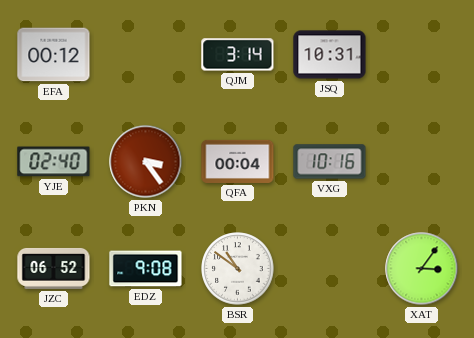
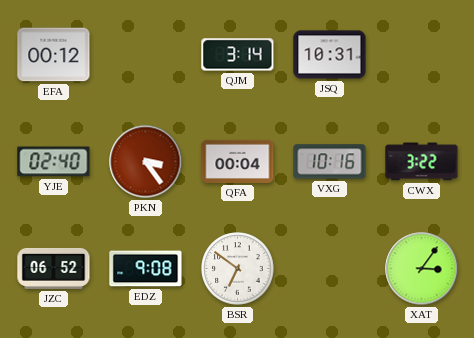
CWX: none -> 3:22
BSR: 10:51 -> 6:51
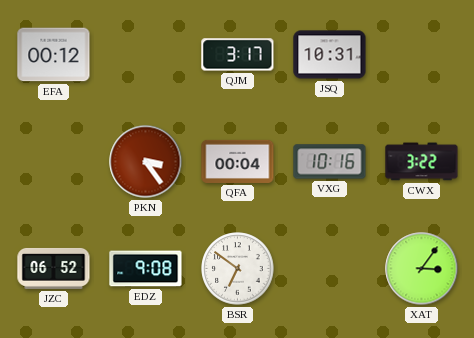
QJM: 3:14 -> 3:17
YJE: 02:40 -> none
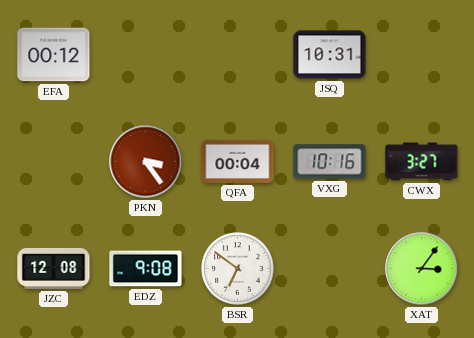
QJM: 3:17 -> none
CWX: 3:22 -> 3:27
JZC: 06:52 -> 12:08
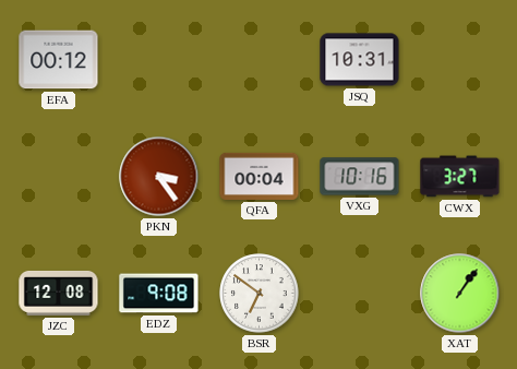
XAT: 3:06 -> 1:06
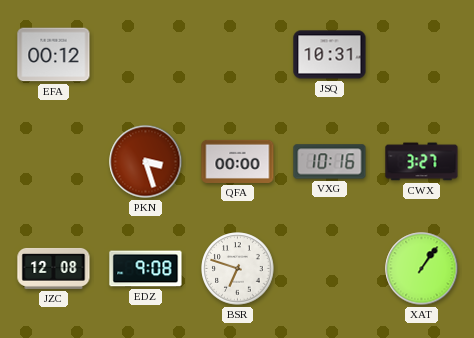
PKN: 3:24 -> 3:27
QFA: 00:04 -> 00:00
BSR: 6:51 -> 6:48
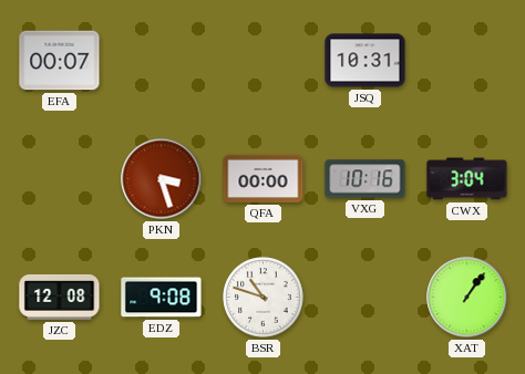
EFA: 00:12 -> 00:07
CWX: 3:27 -> 3:04
BSR: 6:48 -> 10:48
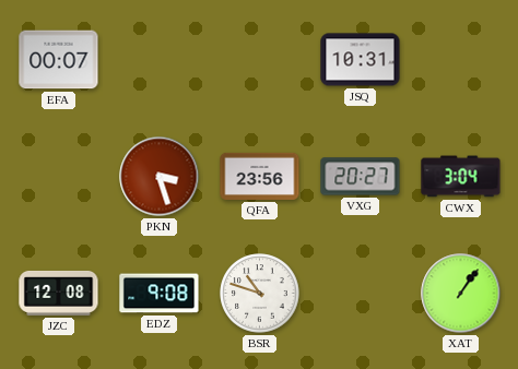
QFA: 00:00 -> 23:56
VXG: 10:16 -> 20:27
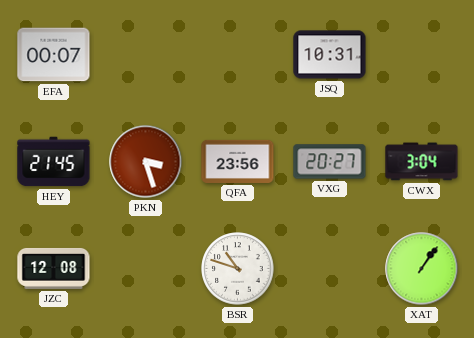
HEY: none -> 21:45
EDZ: 9:08 -> none
